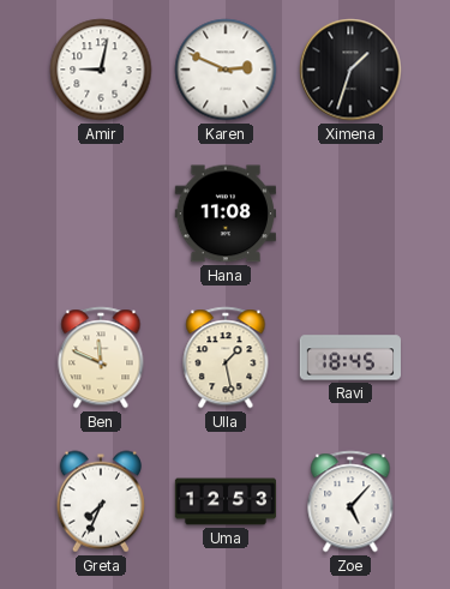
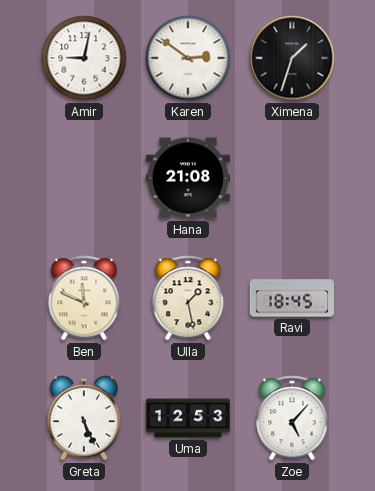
Karen: 2:49 -> 2:51
Hana: 11:08 -> 21:08
Greta: 7:34 -> 5:26
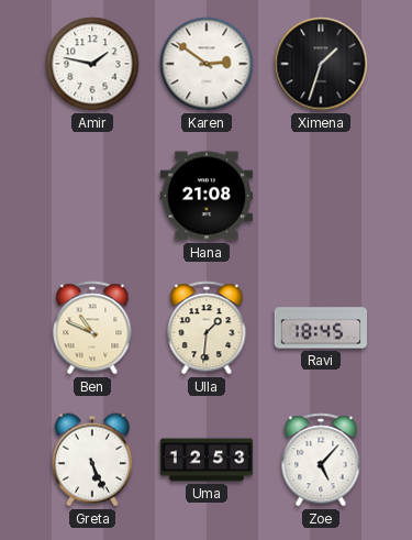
Amir: 9:02 -> 1:47
Ben: 11:49 -> 10:49
Ulla: 1:28 -> 1:31
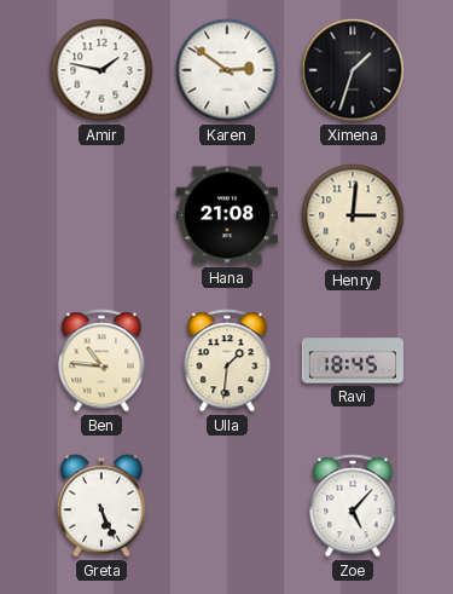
Henry: none -> 3:01
Ben: 10:49 -> 10:46
Uma: 12:53 -> none
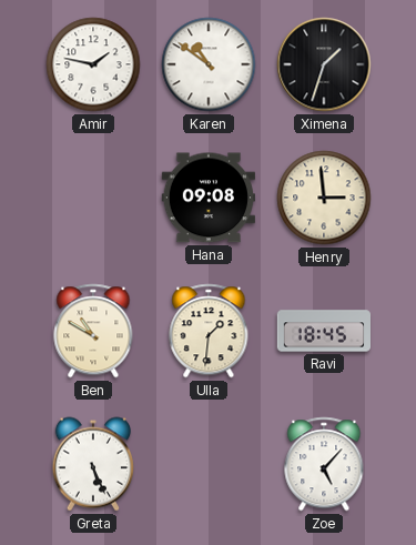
Karen: 2:51 -> 10:51
Hana: 21:08 -> 09:08
Henry: 3:01 -> 2:59
Ben: 10:46 -> 10:50
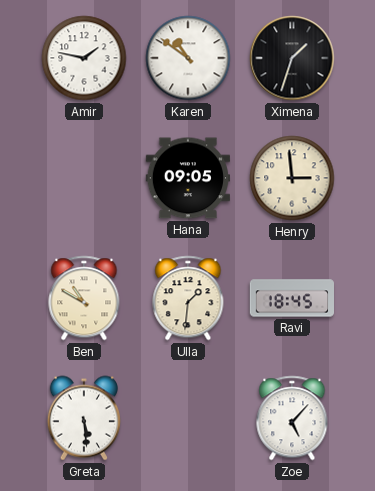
Hana: 09:08 -> 09:05
Greta: 5:26 -> 5:29
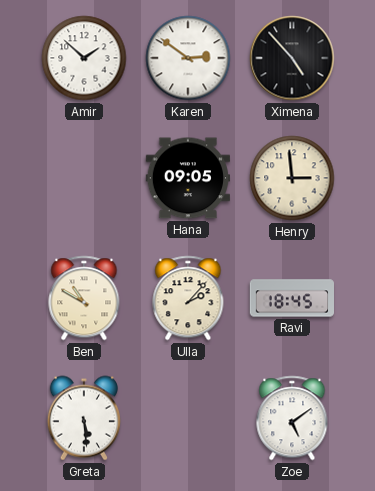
Amir: 1:47 -> 1:52
Karen: 10:51 -> 2:51
Ximena: 1:33 -> 4:53
Ulla: 1:31 -> 2:07
Zoe: 5:07 -> 5:09
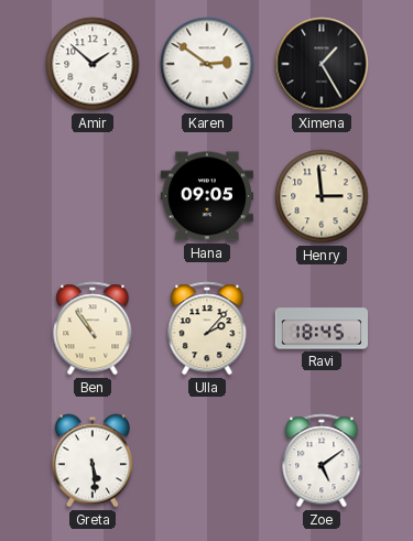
Ximena: 4:53 -> 1:25
Ben: 10:50 -> 10:54
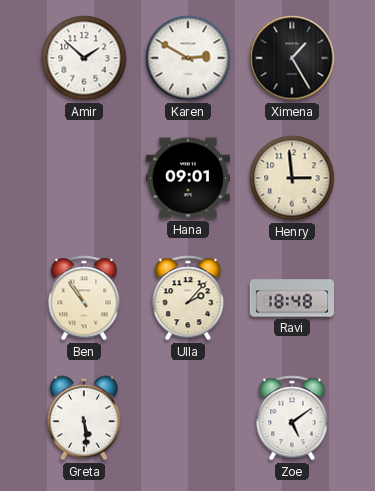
Karen: 2:51 -> 2:50
Hana: 09:05 -> 09:01
Ravi: 18:45 -> 18:48
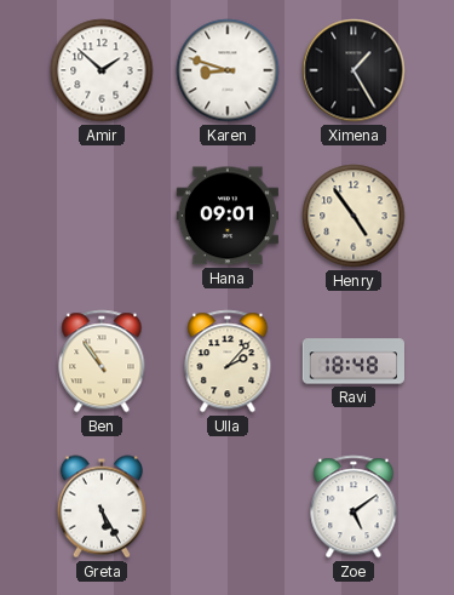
Karen: 2:50 -> 8:48
Henry: 2:59 -> 4:54
Greta: 5:29 -> 5:25
